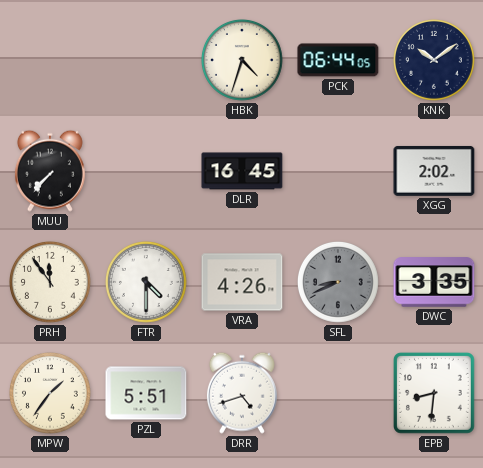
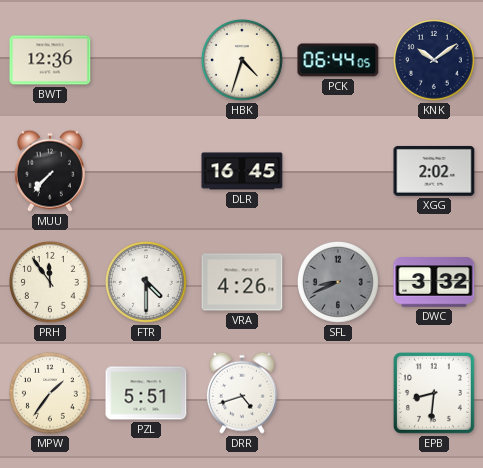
BWT: none -> 12:36
DWC: 3:35 -> 3:32
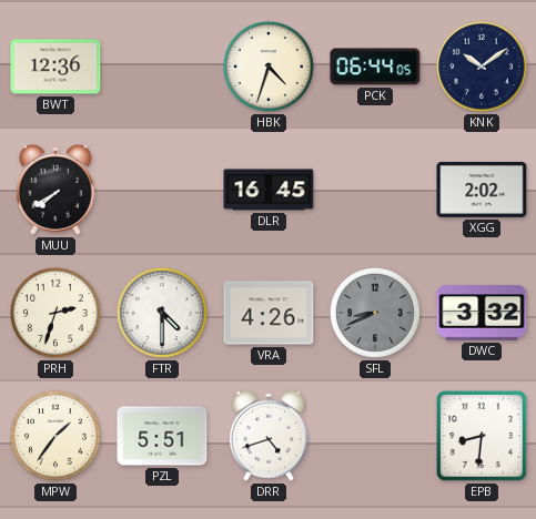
MUU: 7:37 -> 7:40
PRH: 11:54 -> 2:33
